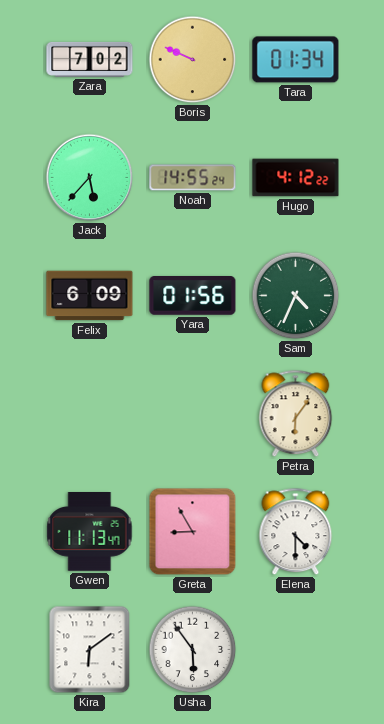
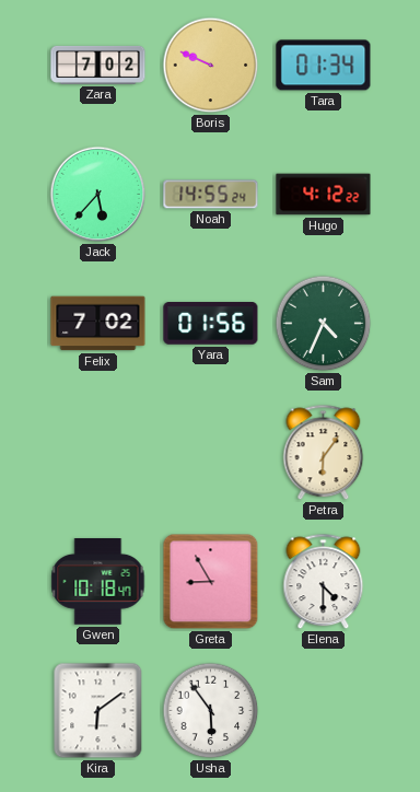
Felix: 6:09 -> 7:02
Gwen: 11:13 -> 10:18
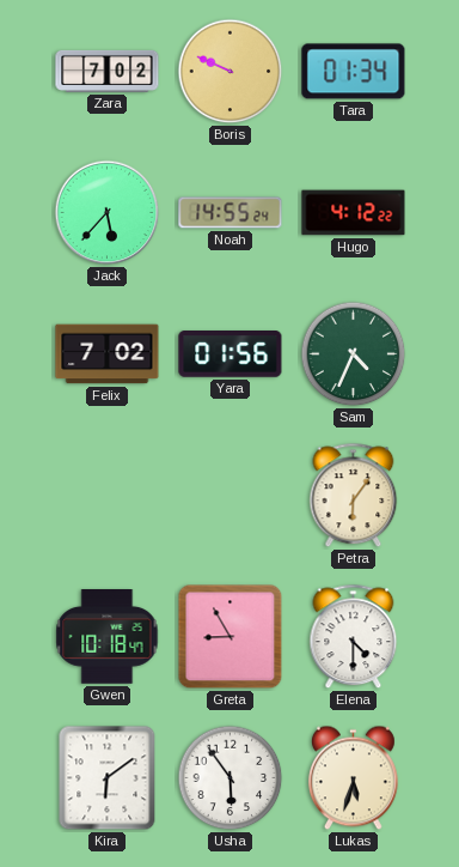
Lukas: none -> 5:33
